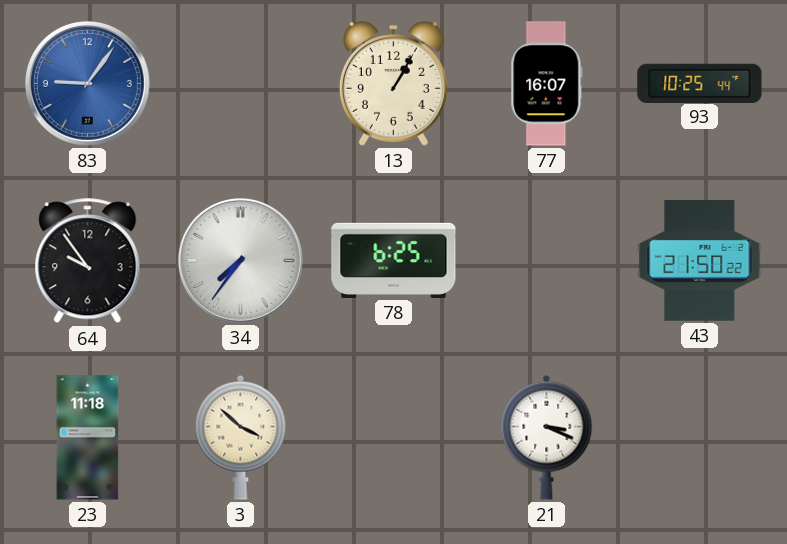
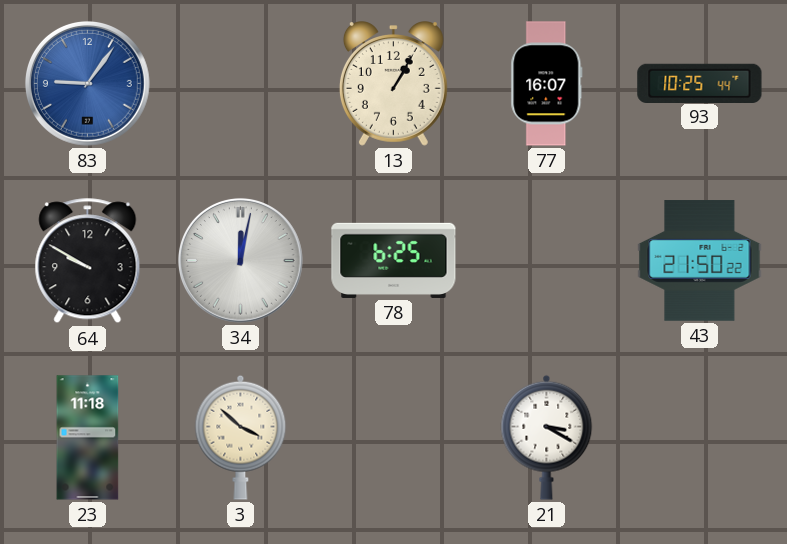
64: 9:54 -> 9:50
34: 7:36 -> 12:02
21: 3:19 -> 3:20
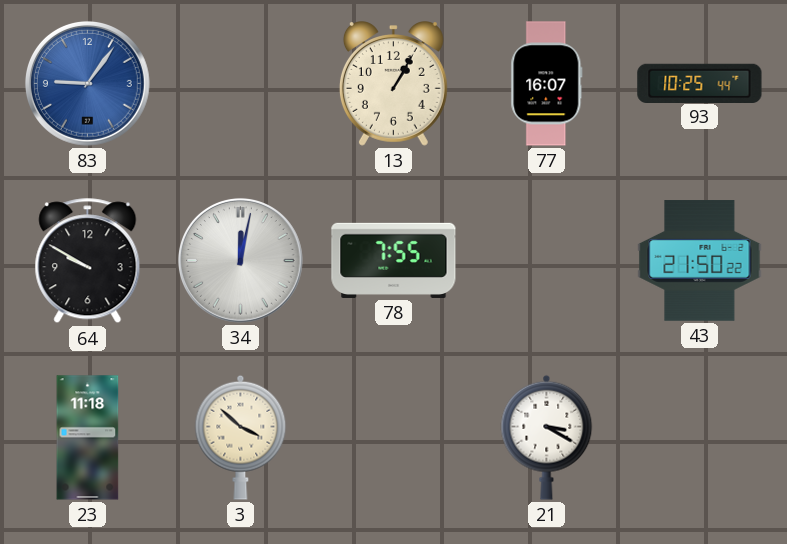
78: 6:25 -> 7:55
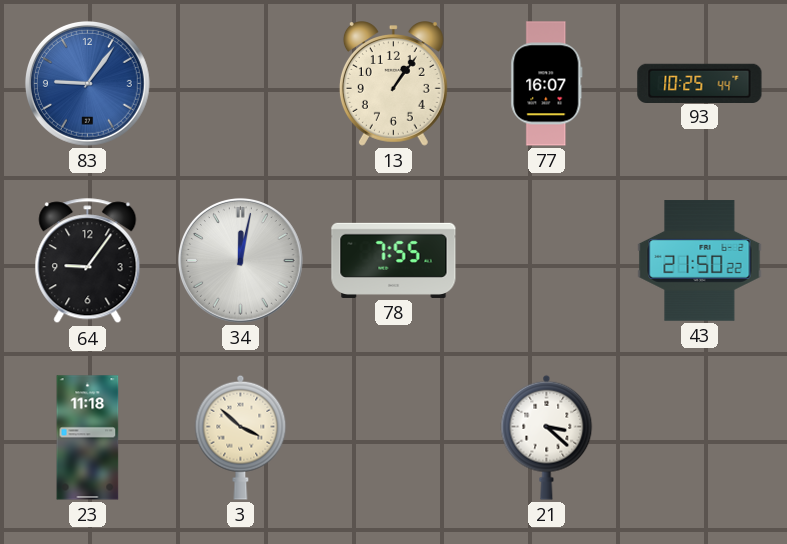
13: 1:05 -> 1:06
64: 9:50 -> 9:06
21: 3:20 -> 3:22
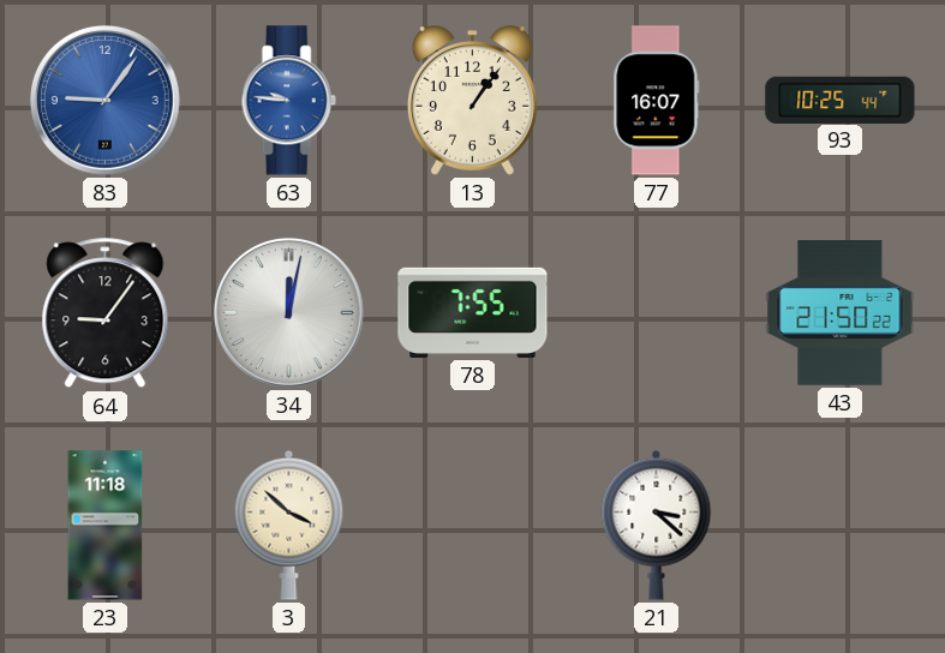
63: none -> 9:46
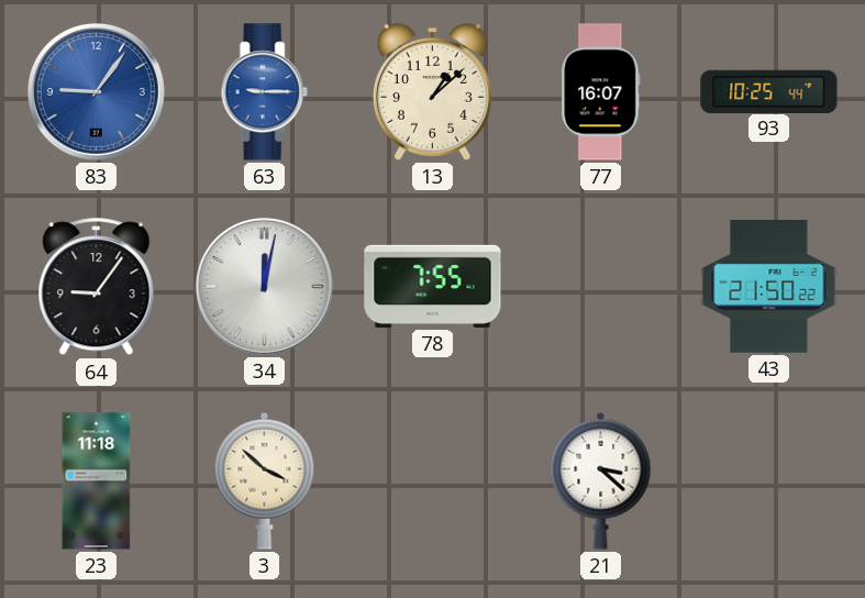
63: 9:46 -> 9:15
13: 1:06 -> 1:08
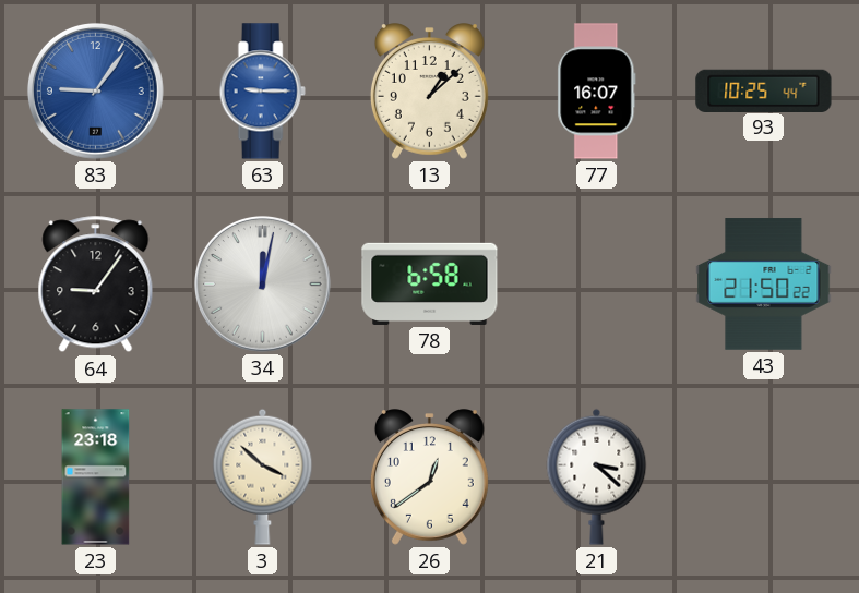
78: 7:55 -> 6:58
23: 11:18 -> 23:18
26: none -> 12:39
